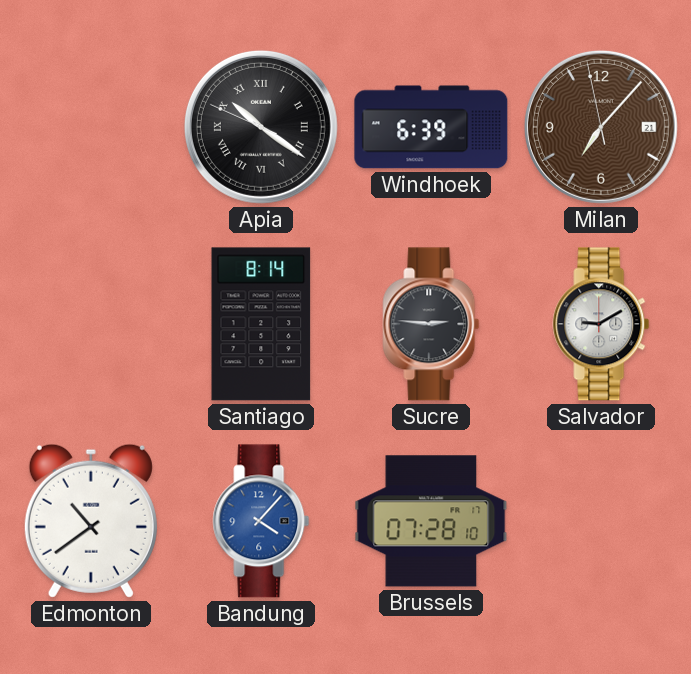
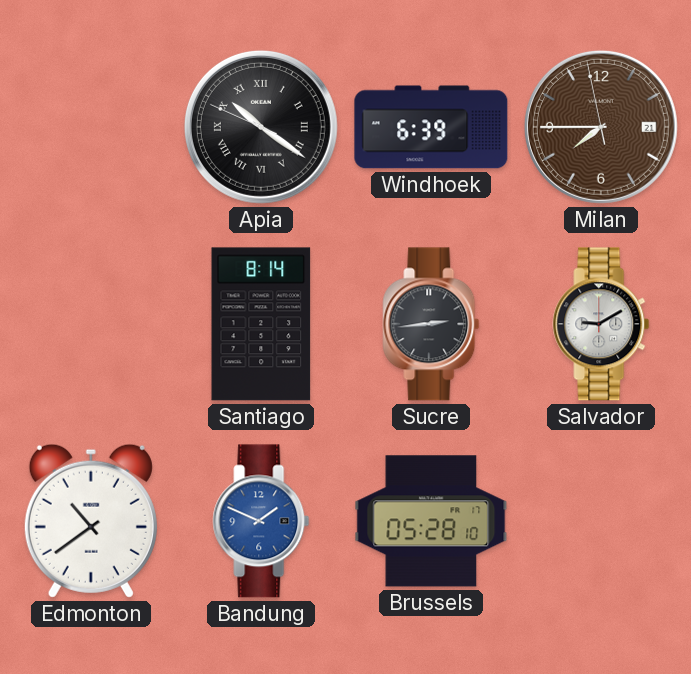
Milan: 7:06 -> 7:44
Sucre: 2:46 -> 2:44
Bandung: 4:07 -> 1:49
Brussels: 07:28 -> 05:28
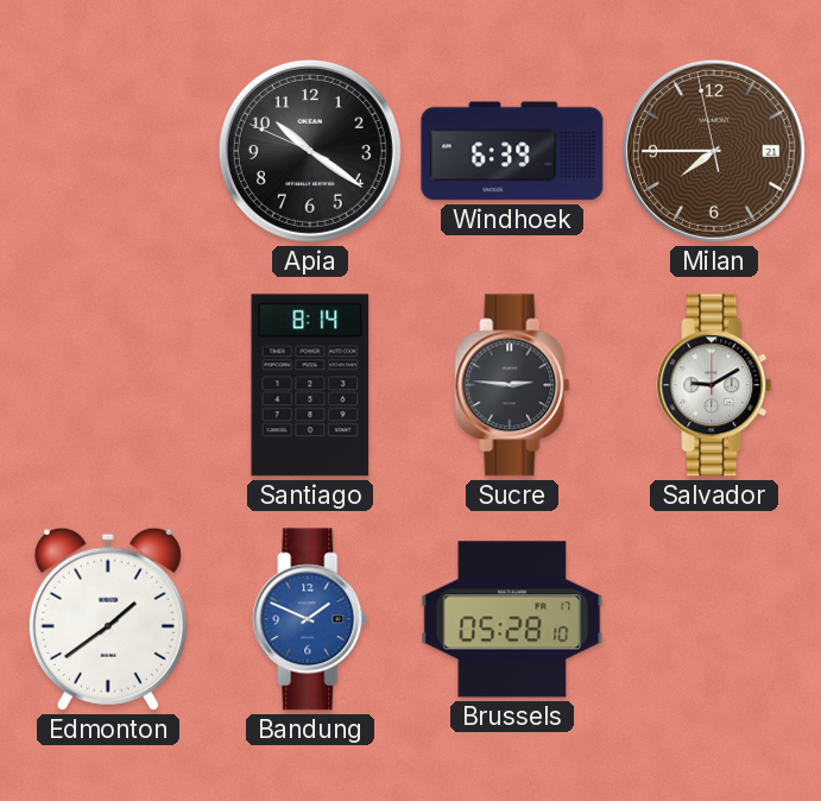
Apia numerals: Roman -> Arabic
Sucre: 2:44 -> 2:46
Edmonton: 10:39 -> 1:39
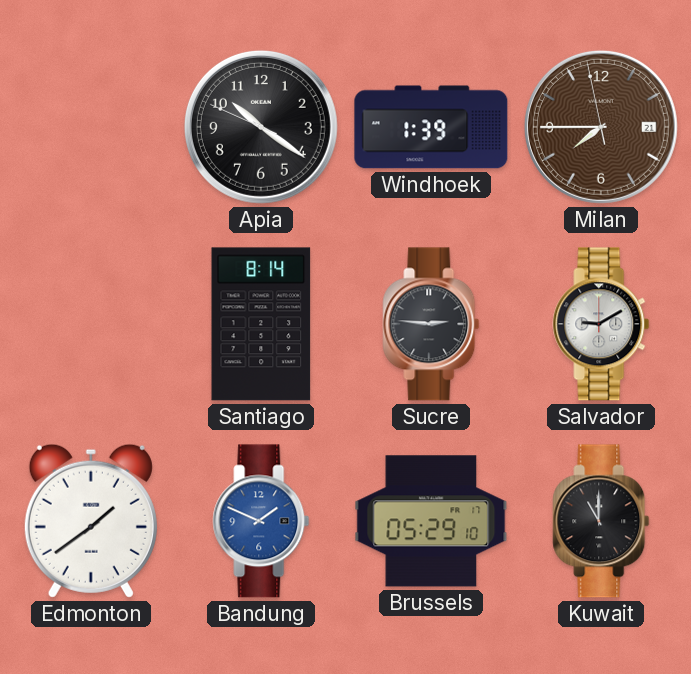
Windhoek: 6:39 -> 1:39
Brussels: 05:28 -> 05:29
Kuwait: none -> 11:00
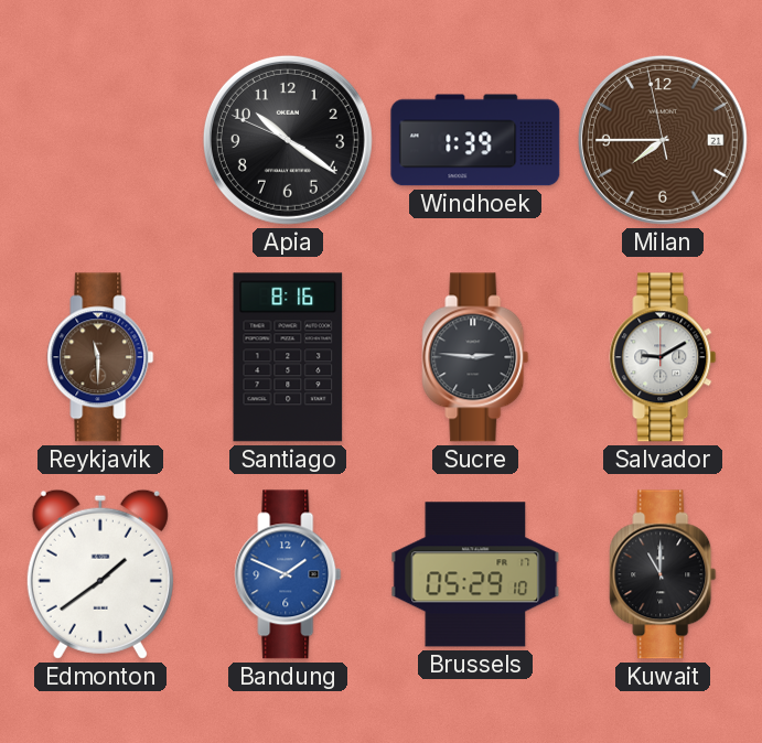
Reykjavik: none -> 11:30
Santiago: 8:14 -> 8:16
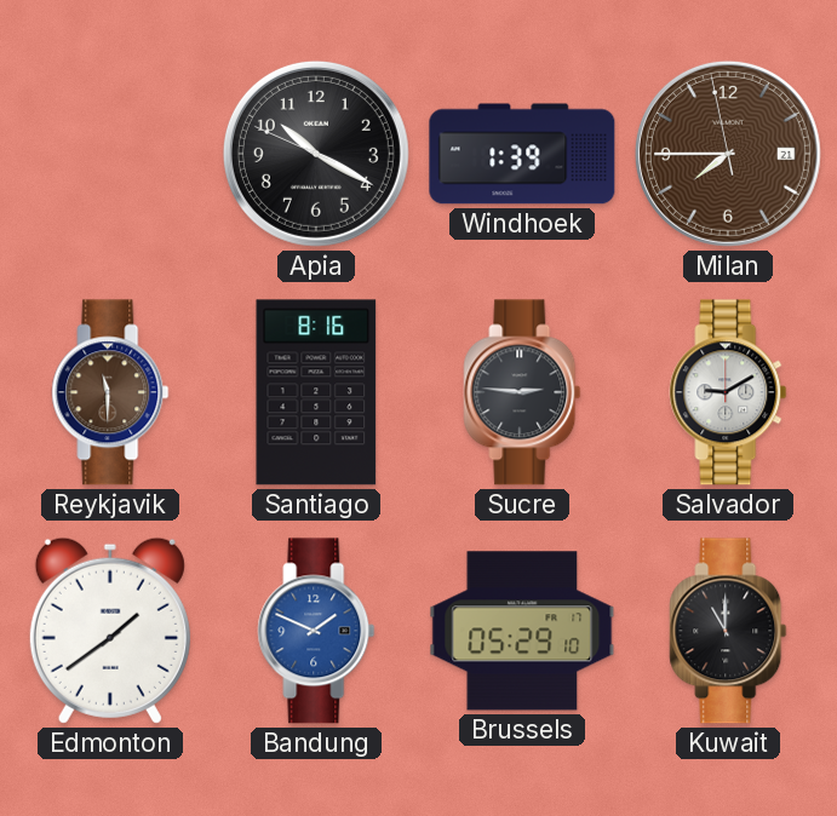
Apia: 10:20 -> 10:19
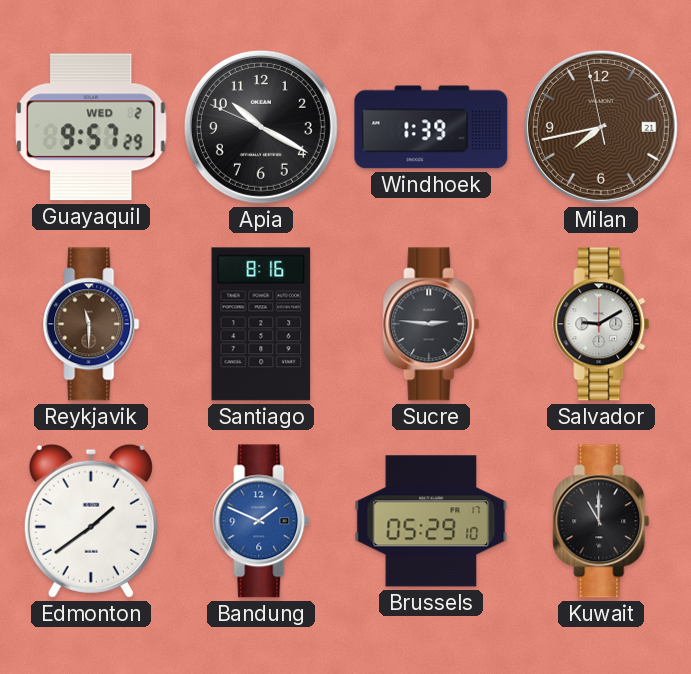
Guayaquil: none -> 9:57
Milan: 7:44 -> 7:42
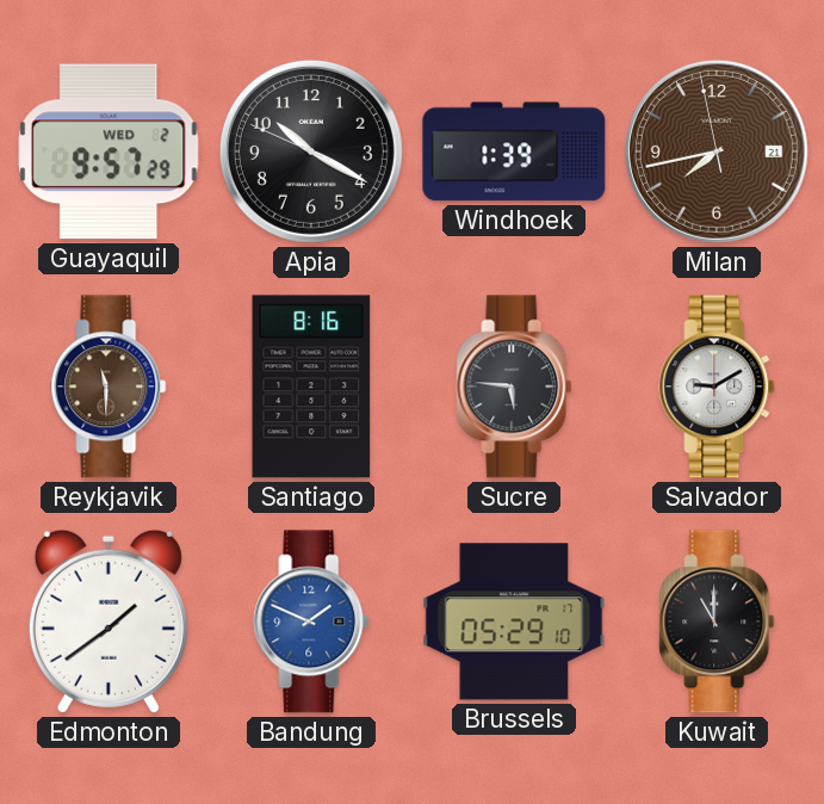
Sucre: 2:46 -> 5:46
